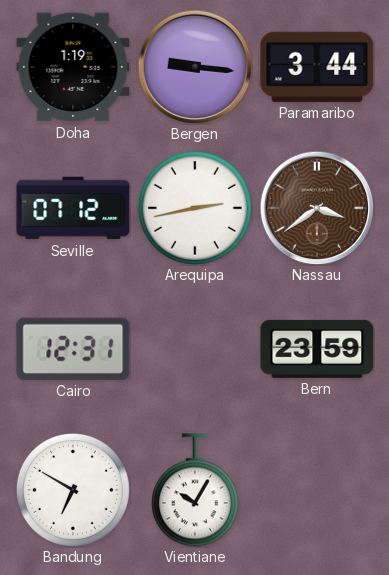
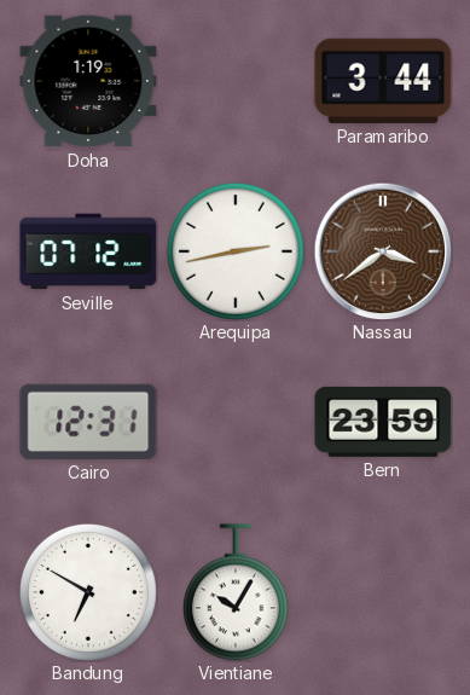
Bergen: 9:16 -> none
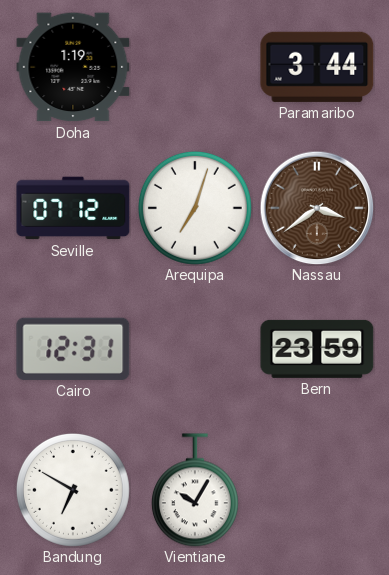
Arequipa: 2:43 -> 7:03
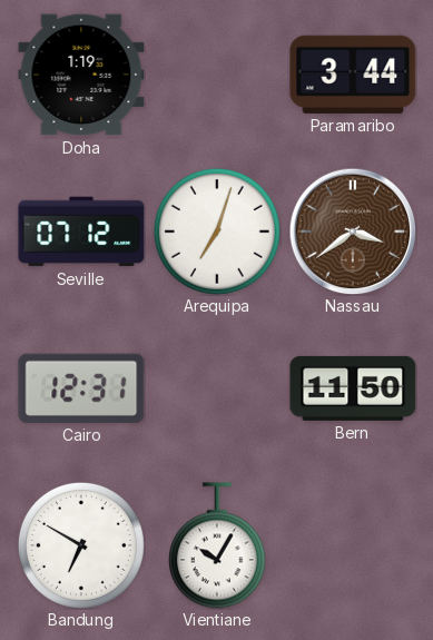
Bern: 23:59 -> 11:50
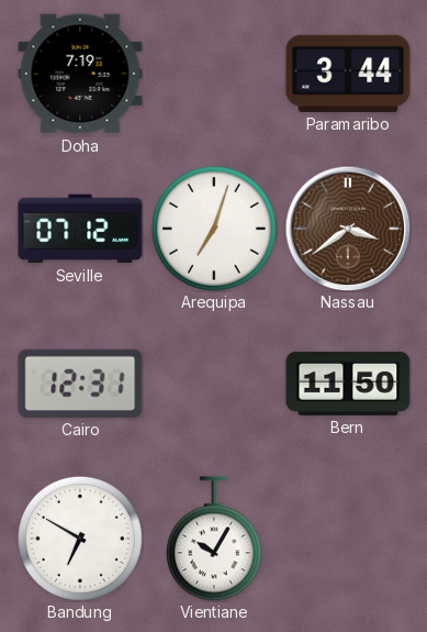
Doha: 1:19 -> 7:19
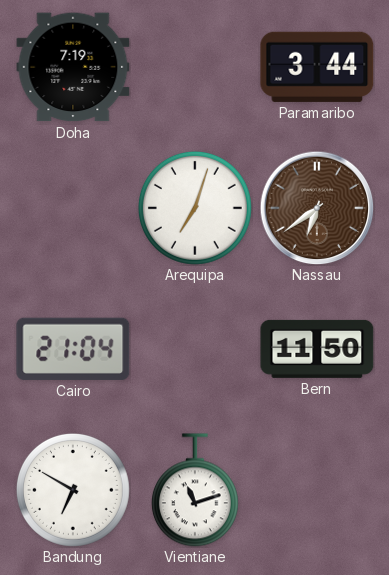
Seville: 07:12 -> none
Nassau: 3:39 -> 6:39
Cairo: 12:31 -> 21:04
Vientiane: 10:05 -> 11:12
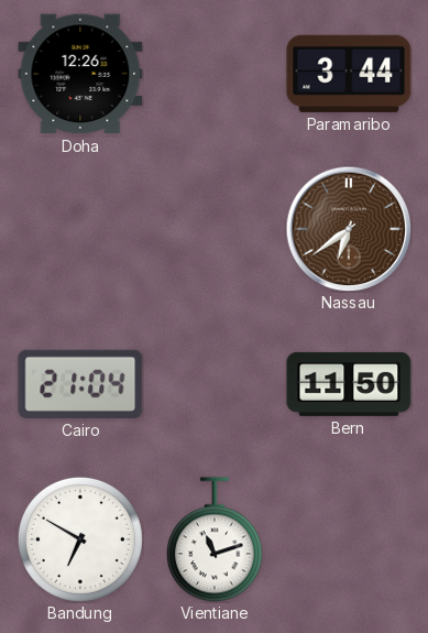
Doha: 7:19 -> 12:26
Arequipa: 7:03 -> none
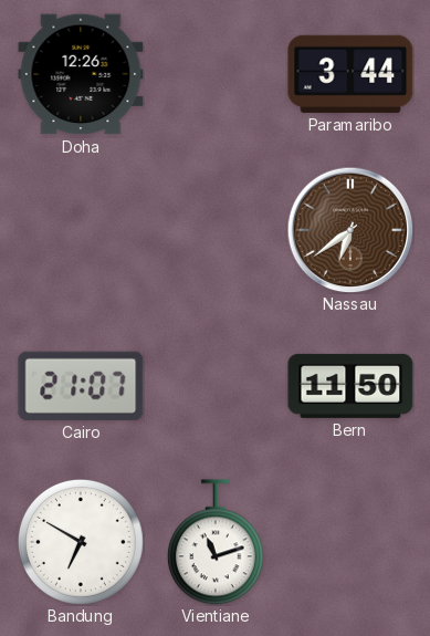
Cairo: 21:04 -> 21:07
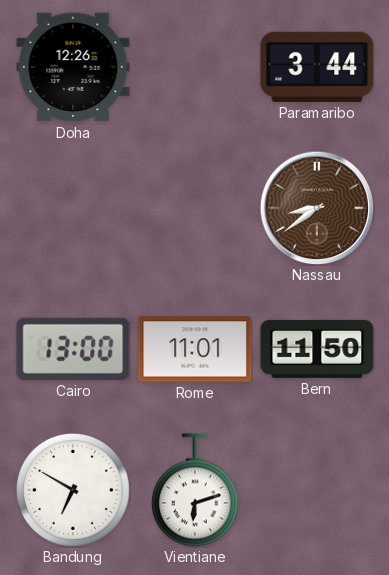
Nassau: 6:39 -> 8:39
Cairo: 21:07 -> 13:00
Rome: none -> 11:01
Vientiane: 11:12 -> 6:12
